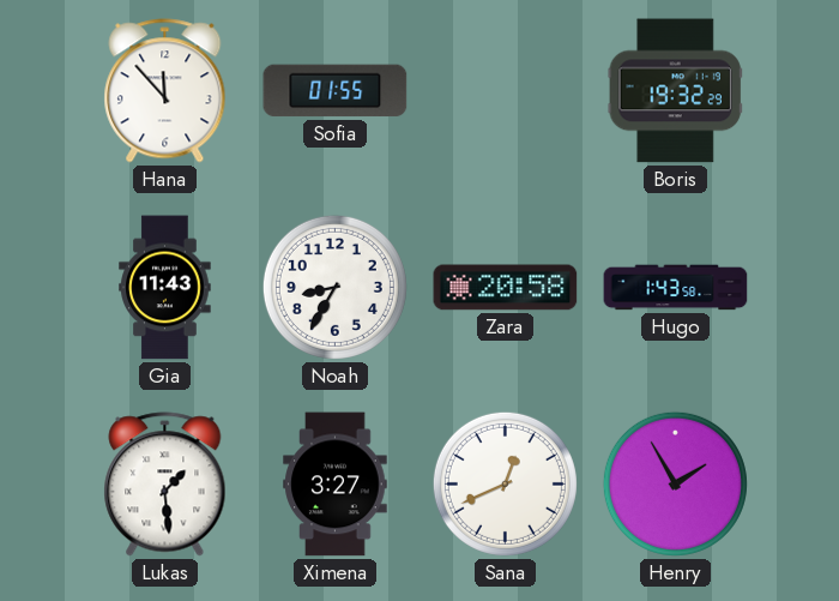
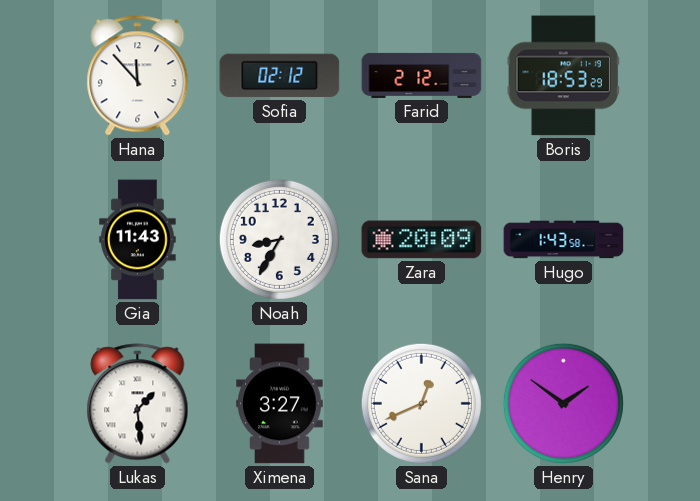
Sofia: 01:55 -> 02:12
Farid: none -> 2:12
Boris: 19:32 -> 18:53
Zara: 20:58 -> 20:09
Henry: 1:55 -> 1:51
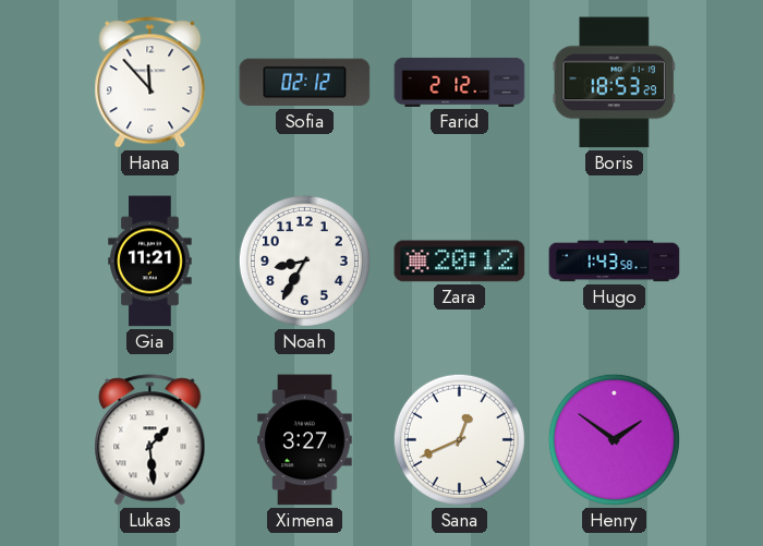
Gia: 11:43 -> 11:21
Zara: 20:09 -> 20:12
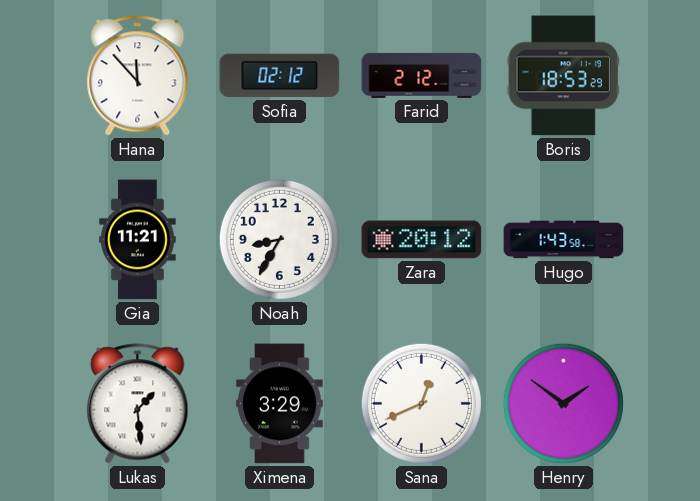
Ximena: 3:27 -> 3:29
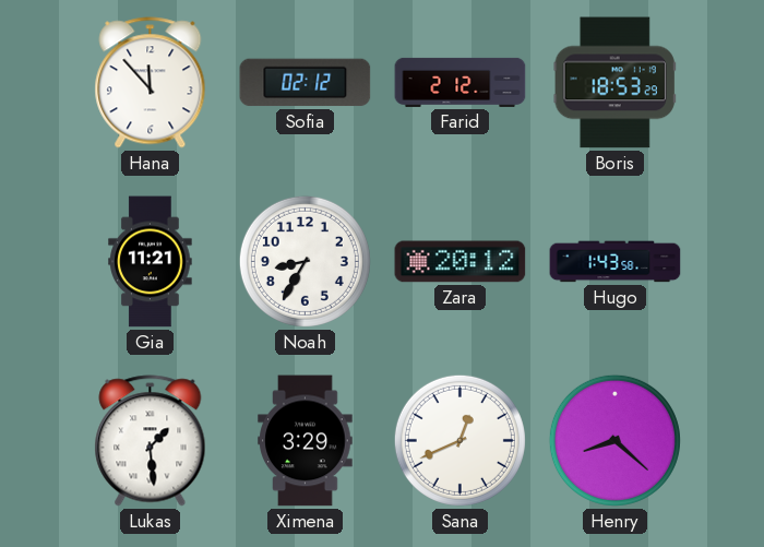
Henry: 1:51 -> 8:22
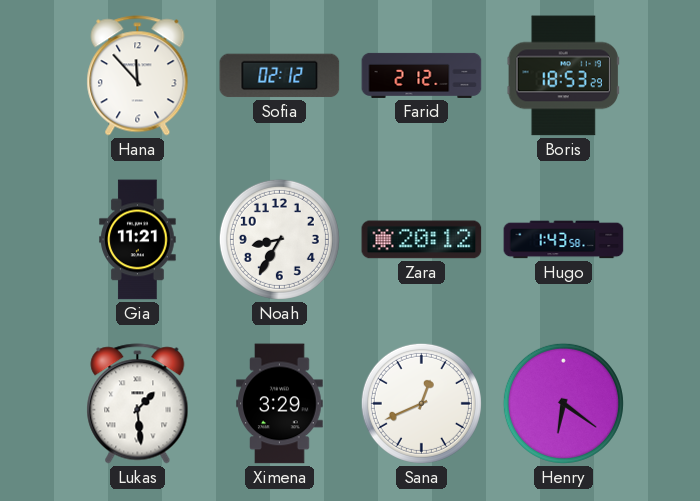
Henry: 8:22 -> 6:21
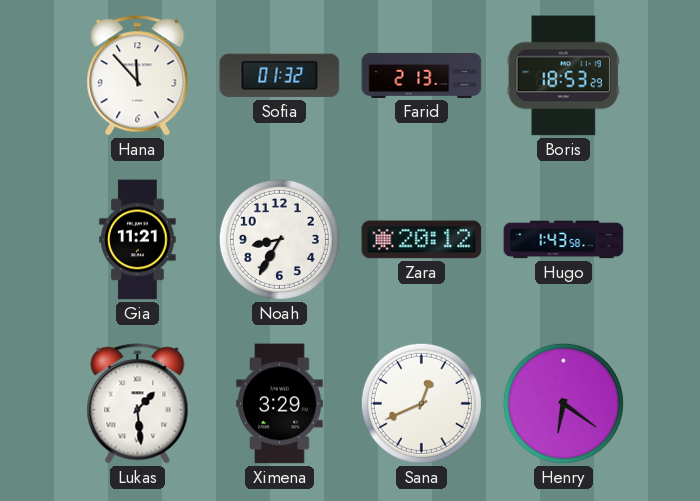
Sofia: 02:12 -> 01:32
Farid: 2:12 -> 2:13
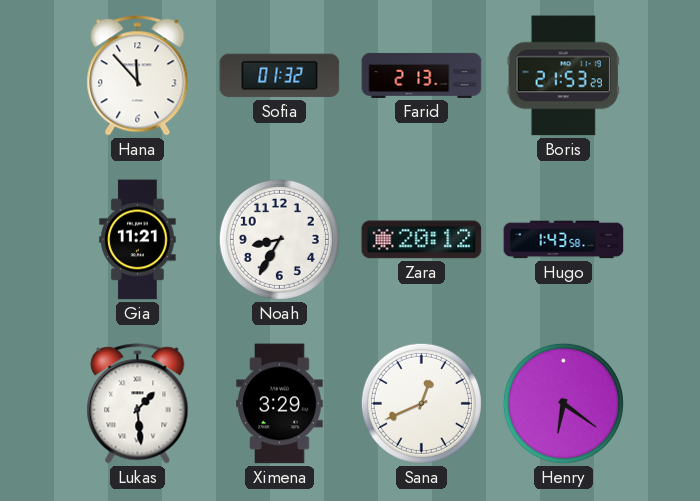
Boris: 18:53 -> 21:53
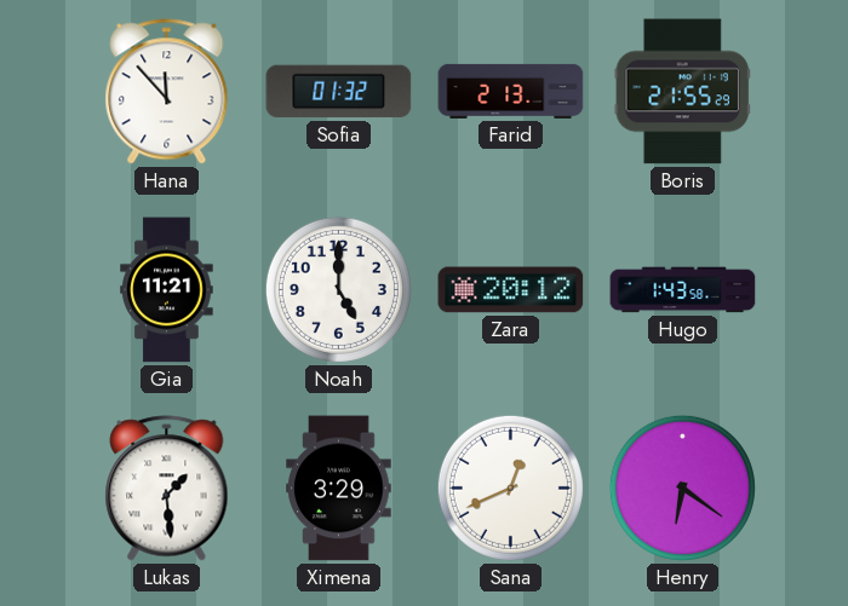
Boris: 21:53 -> 21:55
Noah: 8:35 -> 5:00
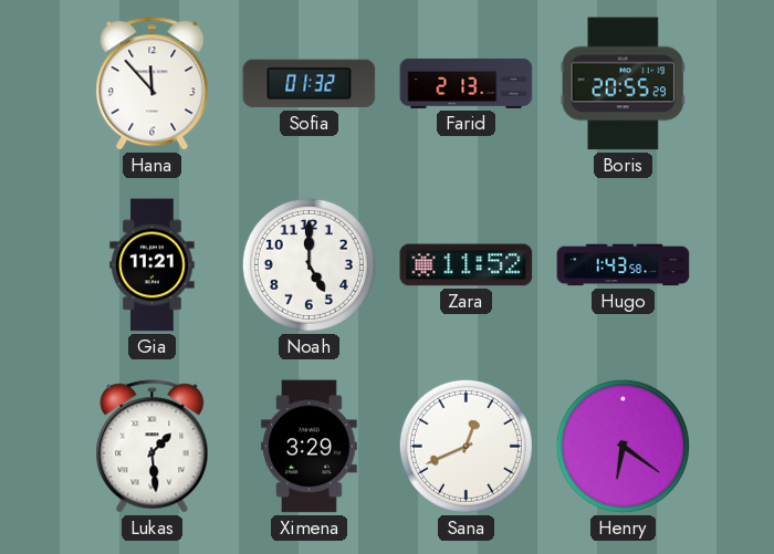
Boris: 21:55 -> 20:55
Zara: 20:12 -> 11:52
